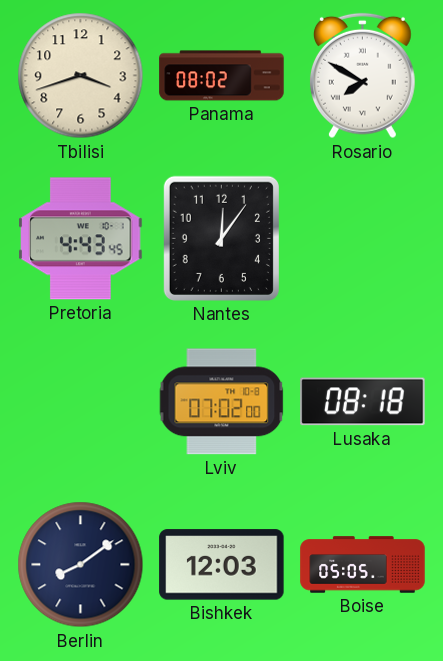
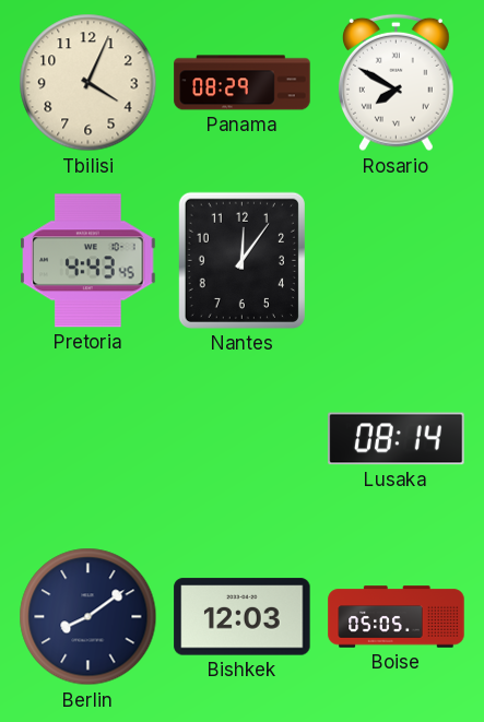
Tbilisi: 3:42 -> 4:04
Panama: 08:02 -> 08:29
Lviv: 07:02 -> none
Lusaka: 08:18 -> 08:14
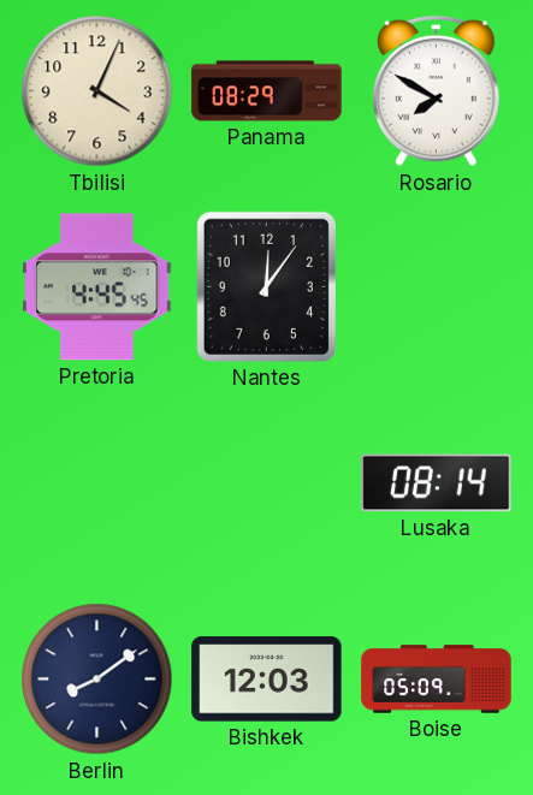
Pretoria: 4:43 -> 4:45
Boise: 05:05 -> 05:09
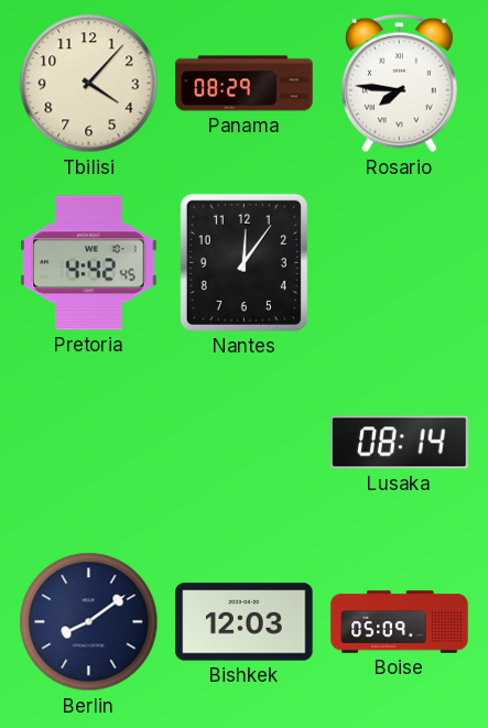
Tbilisi: 4:04 -> 4:07
Rosario: 7:50 -> 7:46
Pretoria: 4:45 -> 4:42
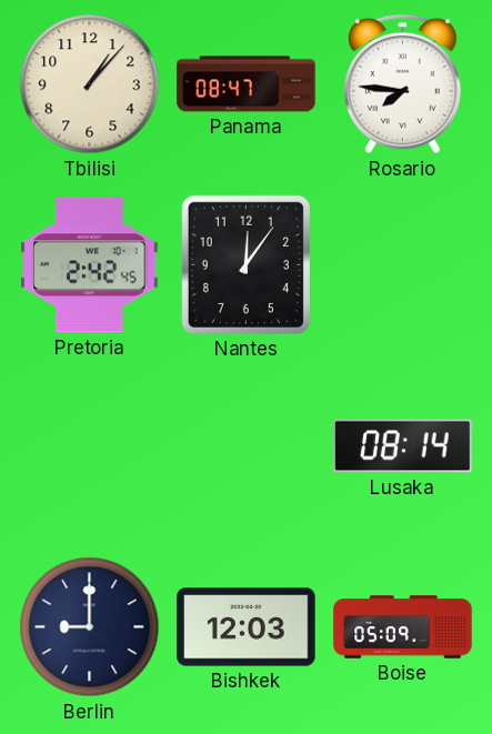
Tbilisi: 4:07 -> 1:07
Panama: 08:29 -> 08:47
Pretoria: 4:42 -> 2:42
Berlin: 8:09 -> 9:00
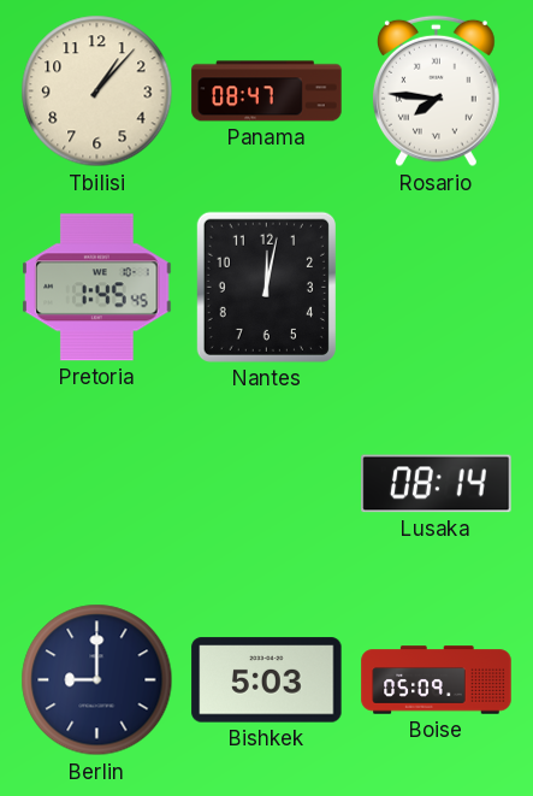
Pretoria: 2:42 -> 1:45
Nantes: 12:06 -> 12:02
Bishkek: 12:03 -> 5:03
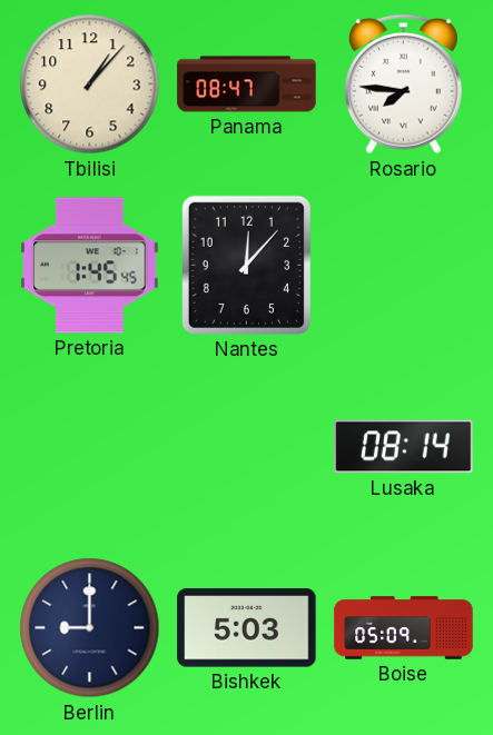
Nantes: 12:02 -> 12:07
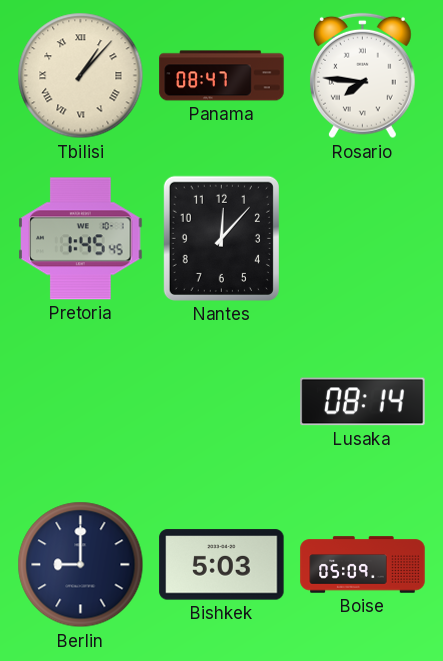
Tbilisi numerals: Arabic -> Roman
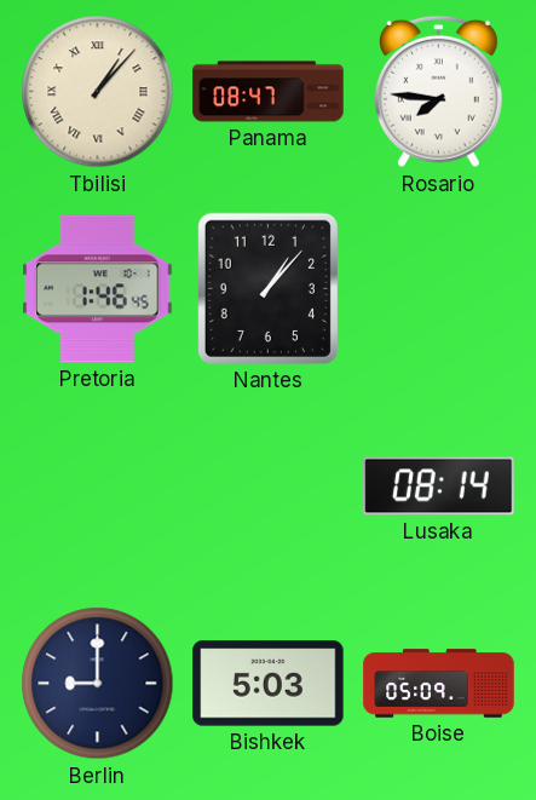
Pretoria: 1:45 -> 1:46
Nantes: 12:07 -> 1:07
